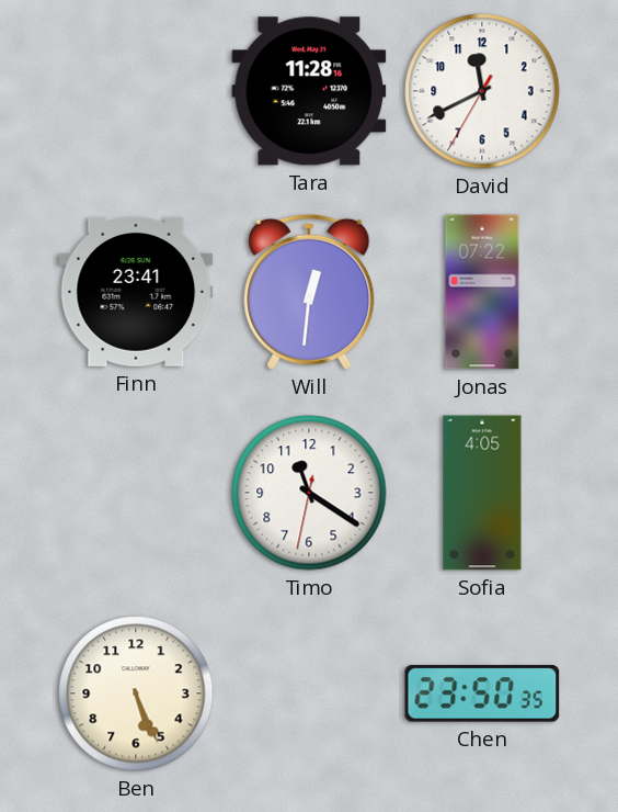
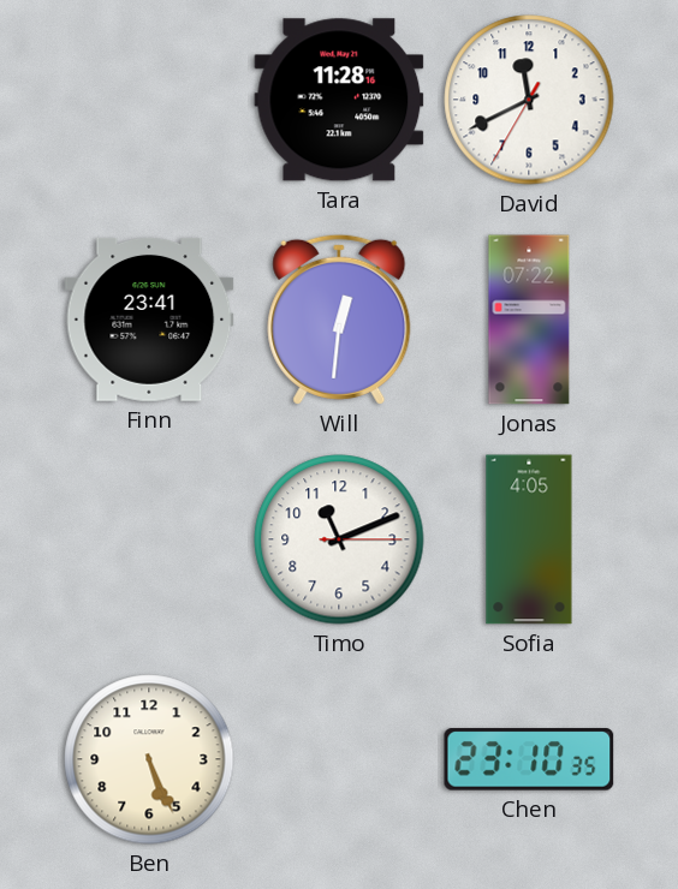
Timo: 11:20 -> 11:11
Chen: 23:50 -> 23:10
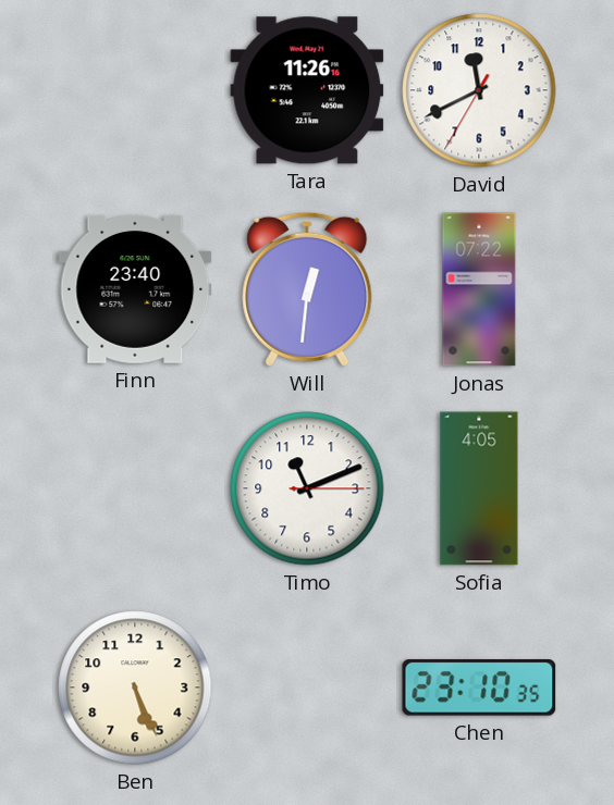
Tara: 11:28 -> 11:26
Finn: 23:41 -> 23:40
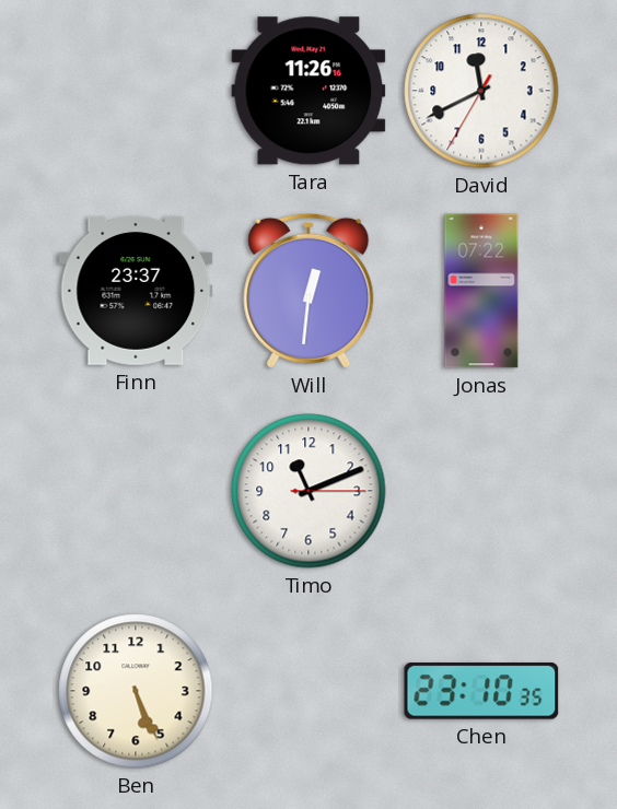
Finn: 23:40 -> 23:37
Sofia: 4:05 -> none
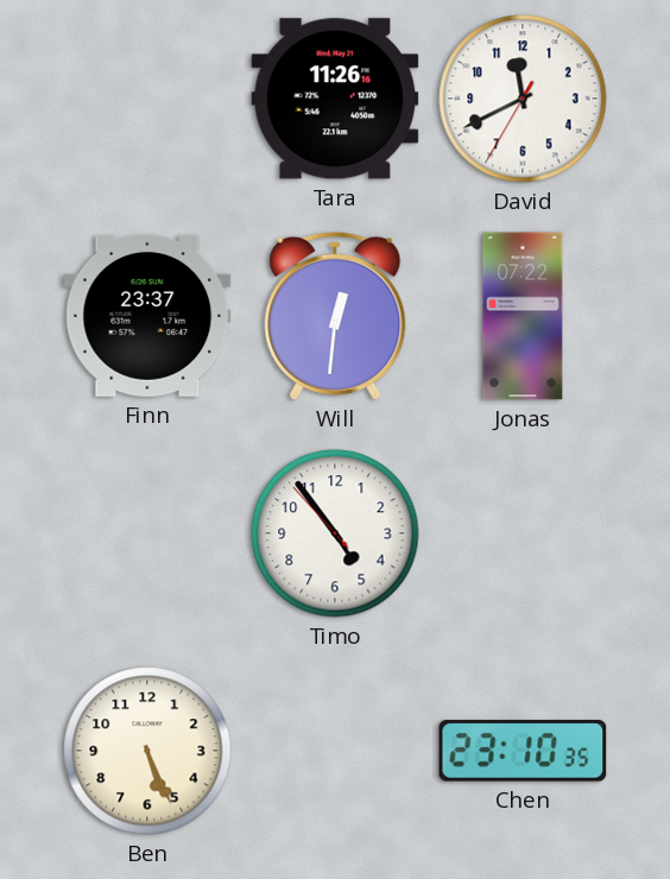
Timo: 11:11 -> 4:53
